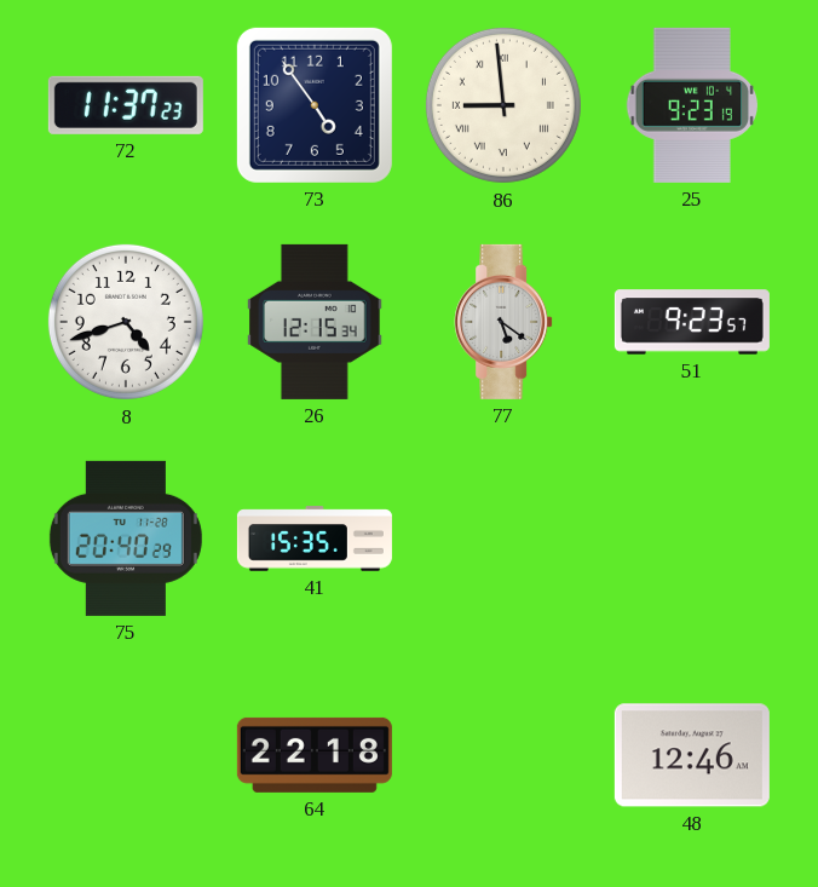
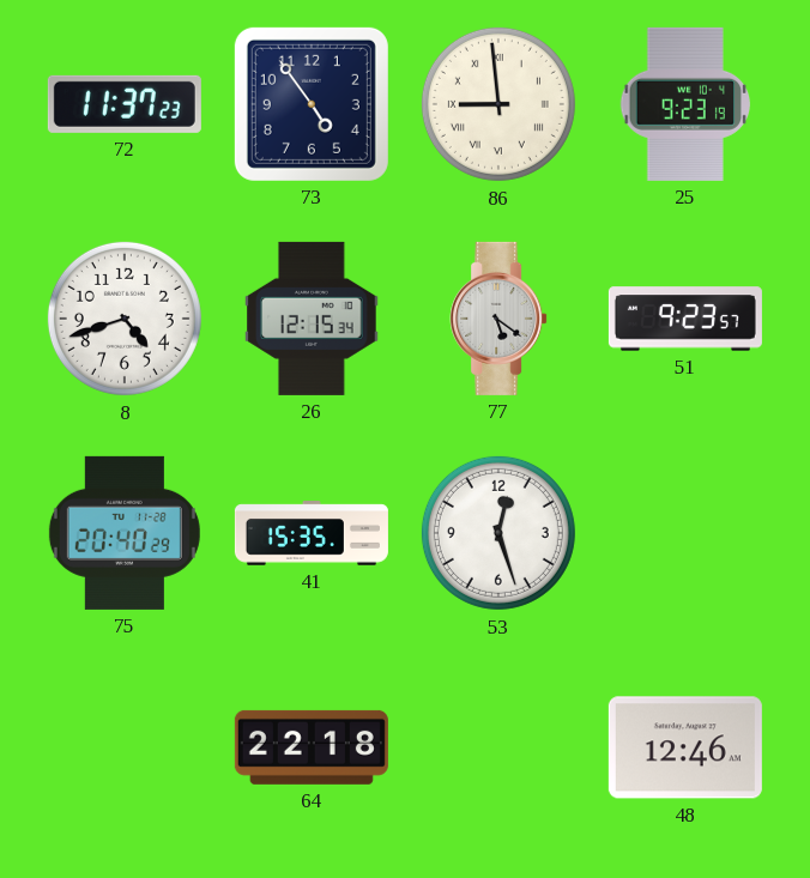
53: none -> 12:27
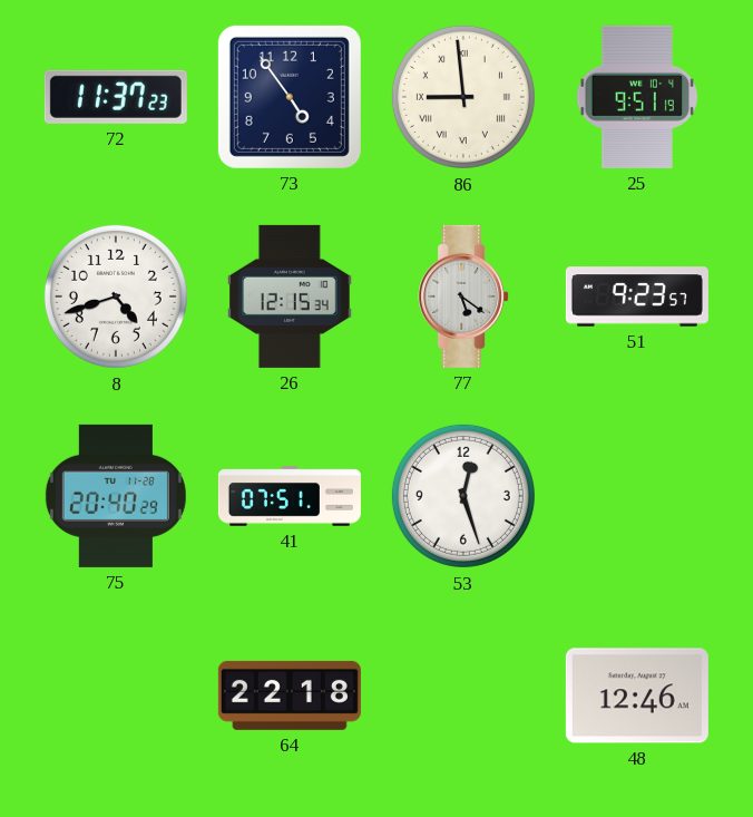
25: 9:23 -> 9:51
41: 15:35 -> 07:51
